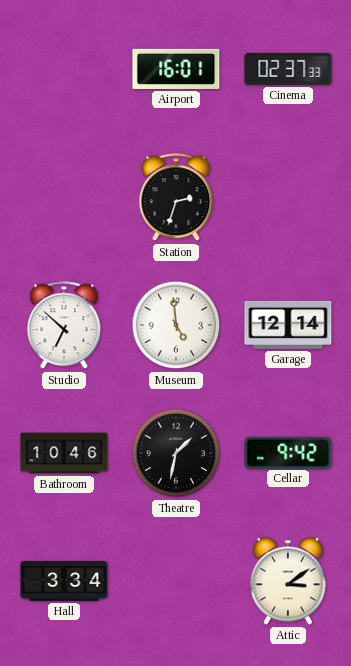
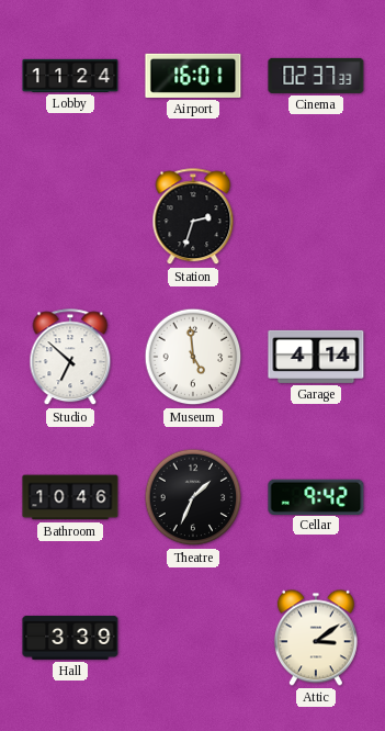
Lobby: none -> 11:24
Garage: 12:14 -> 4:14
Theatre: 1:32 -> 1:34
Hall: 3:34 -> 3:39
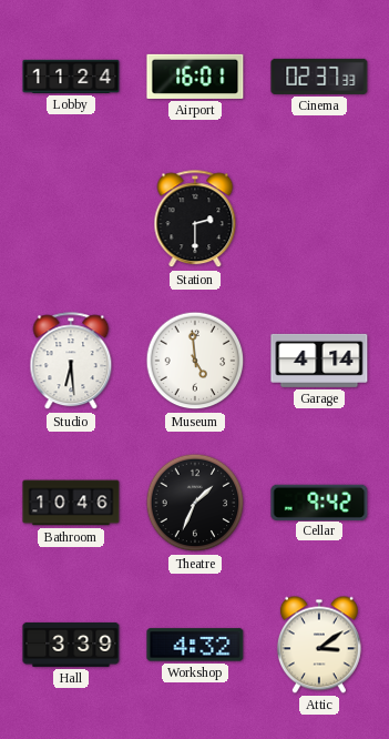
Station: 2:33 -> 2:30
Studio: 6:52 -> 6:29
Workshop: none -> 4:32
